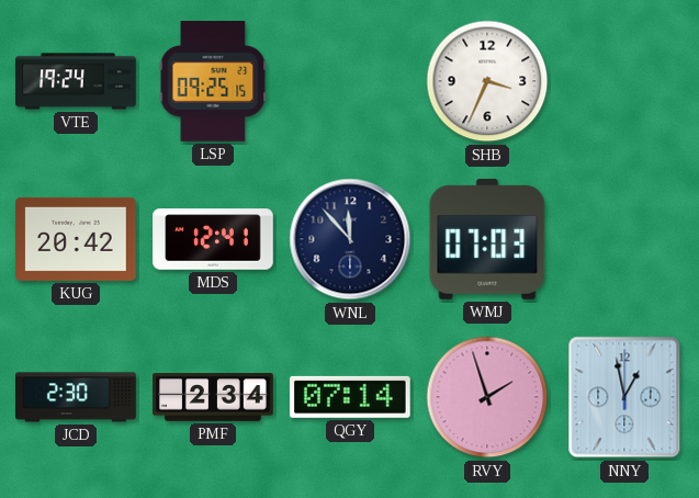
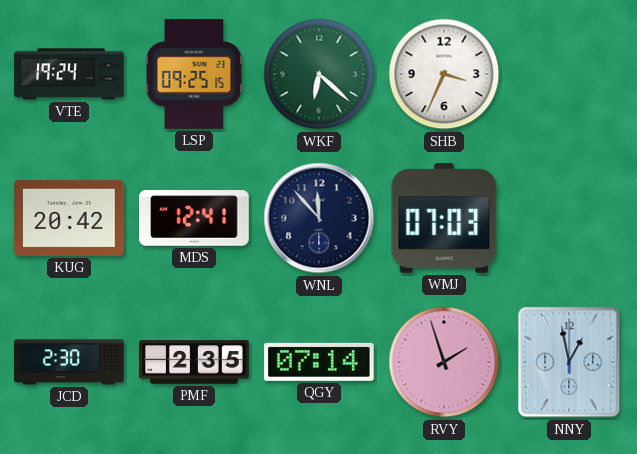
WKF: none -> 6:22
PMF: 2:34 -> 2:35
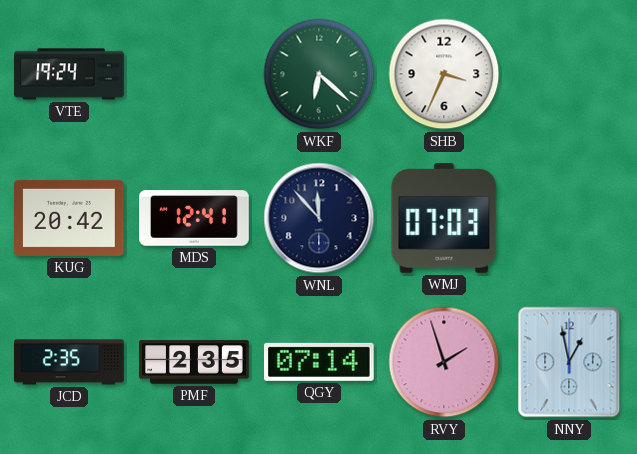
LSP: 09:25 -> none
JCD: 2:30 -> 2:35
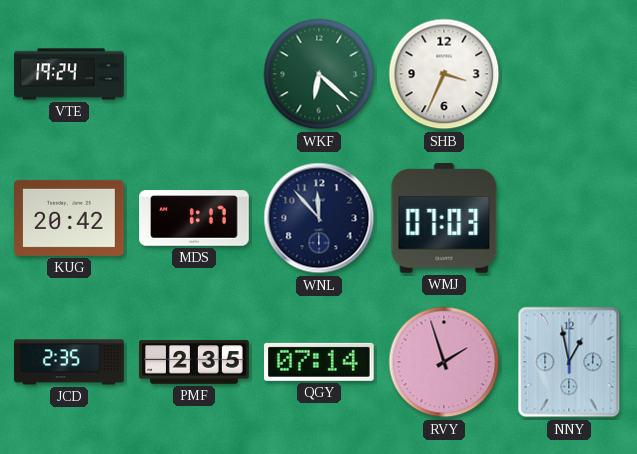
MDS: 12:41 -> 1:17
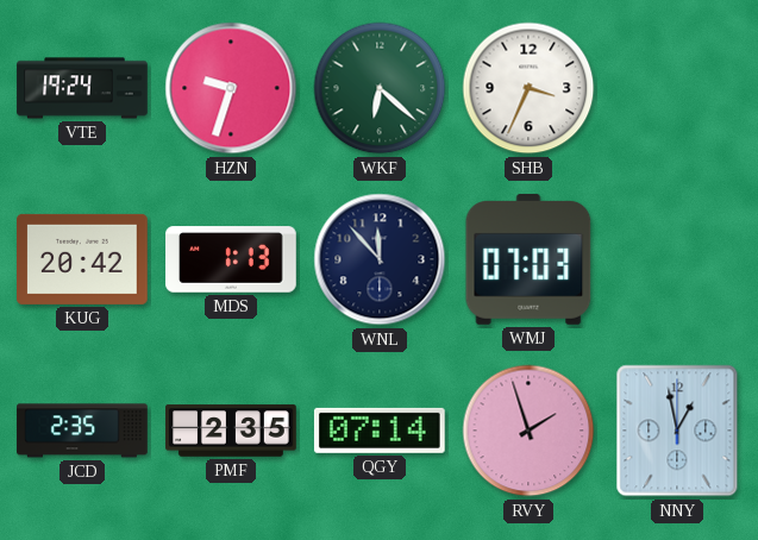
HZN: none -> 9:33
MDS: 1:17 -> 1:13
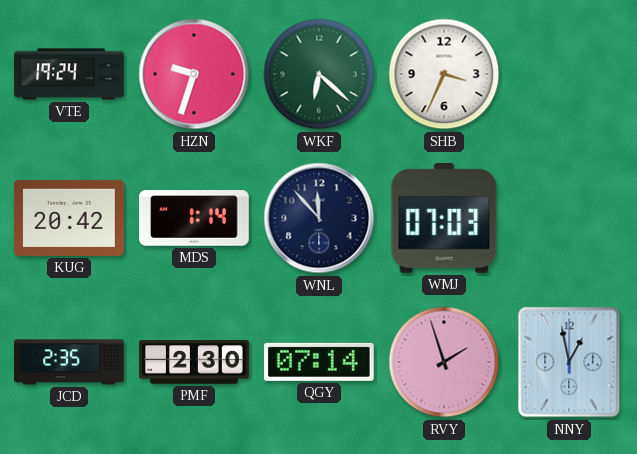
MDS: 1:13 -> 1:14
PMF: 2:35 -> 2:30
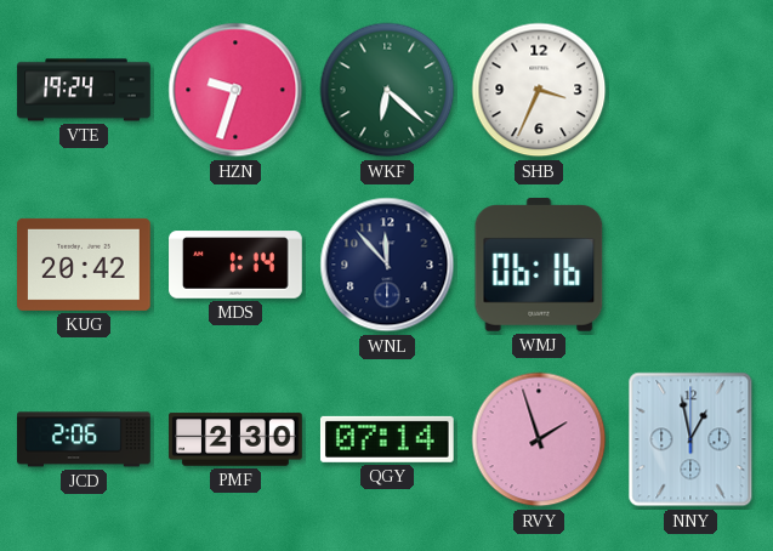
WMJ: 07:03 -> 06:16
JCD: 2:35 -> 2:06
